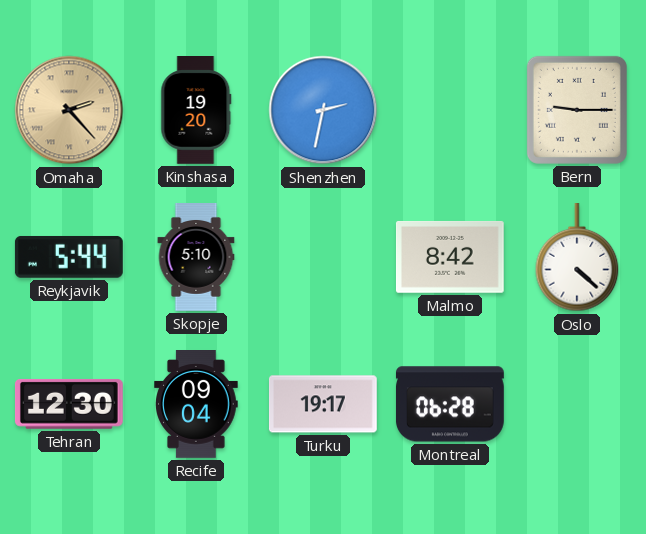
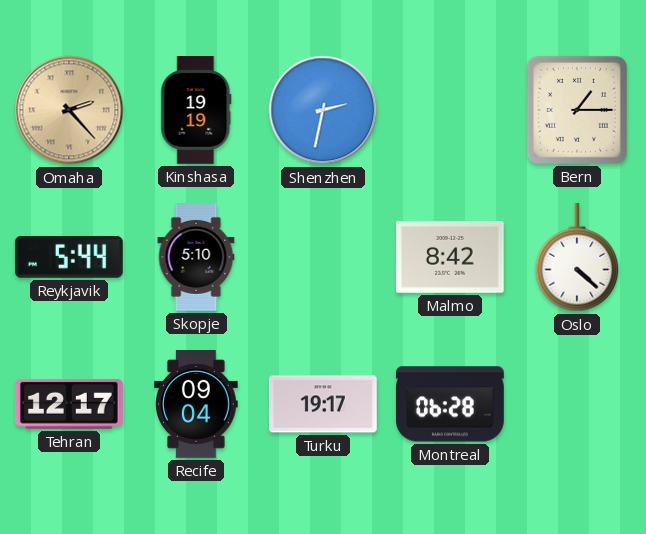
Kinshasa: 19:20 -> 19:19
Bern: 9:15 -> 1:15
Tehran: 12:30 -> 12:17
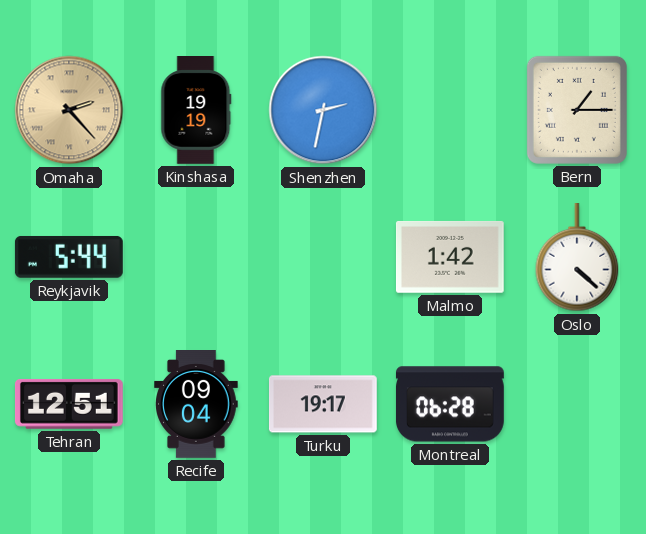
Skopje: 5:10 -> none
Malmo: 8:42 -> 1:42
Tehran: 12:17 -> 12:51
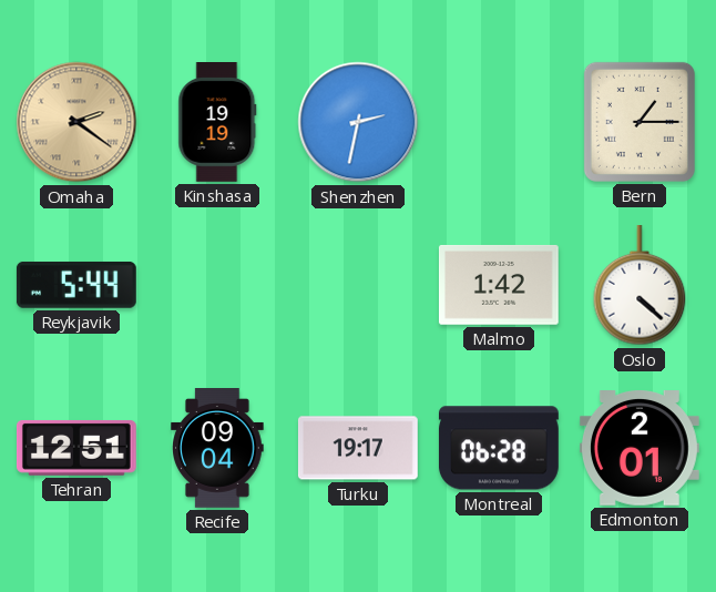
Omaha: 2:23 -> 2:21
Edmonton: none -> 2:01
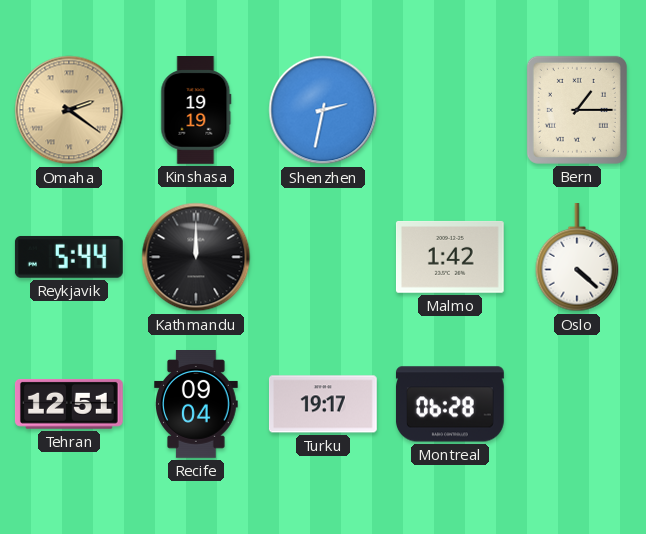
Kathmandu: none -> 12:00
Edmonton: 2:01 -> none
